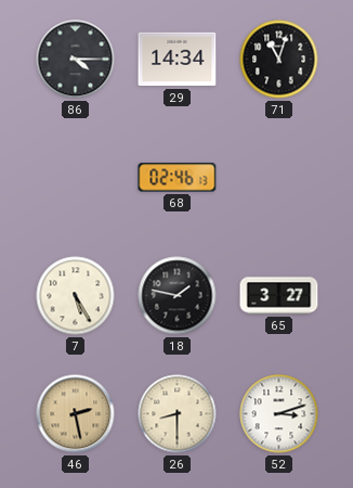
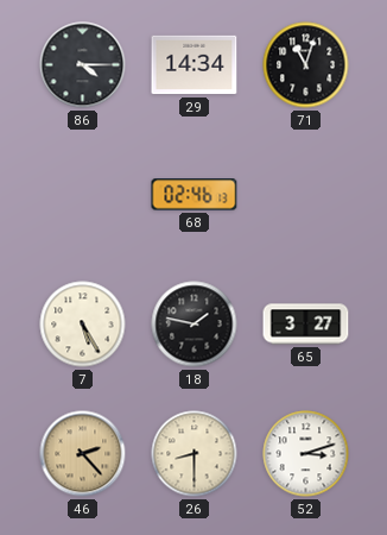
46: 2:28 -> 2:23
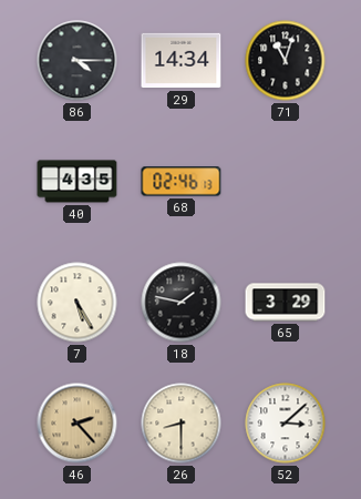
40: none -> 4:35
65: 3:27 -> 3:29
52: 3:12 -> 3:08
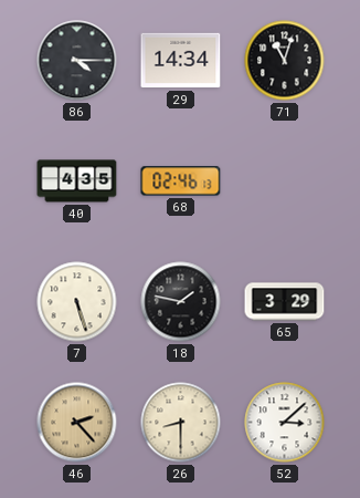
7: 5:25 -> 5:27
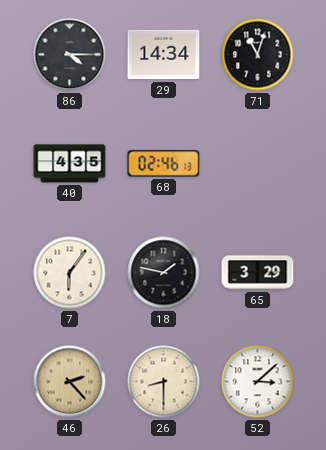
7: 5:27 -> 6:06
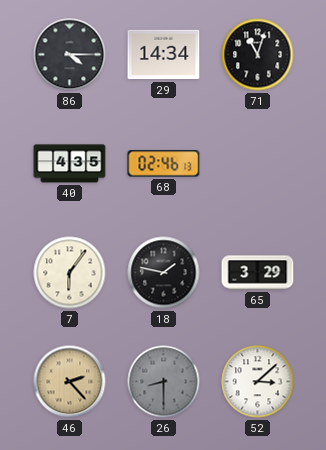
26 dial: cream -> grey
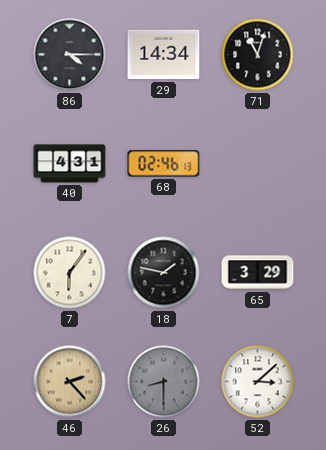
40: 4:35 -> 4:31
